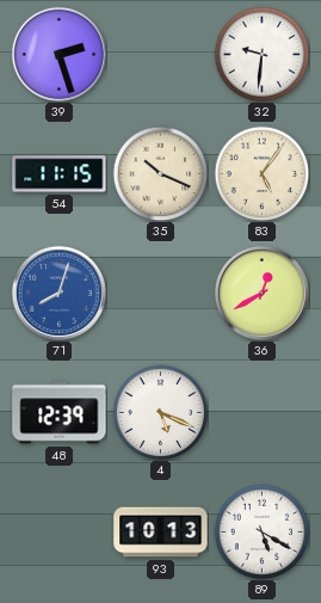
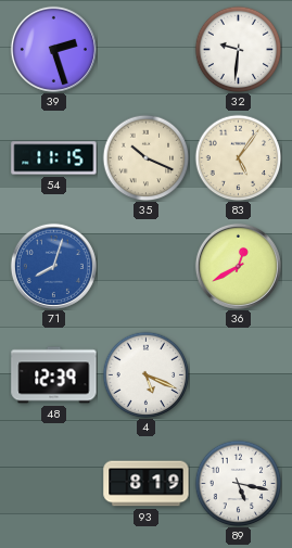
93: 10:13 -> 8:19
89: 5:20 -> 5:17
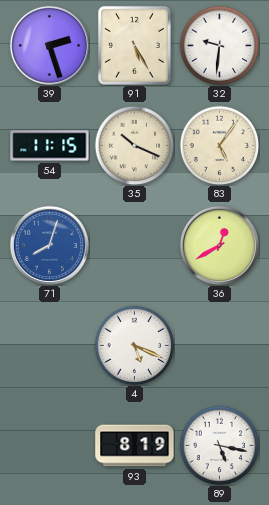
91: none -> 5:25
48: 12:39 -> none
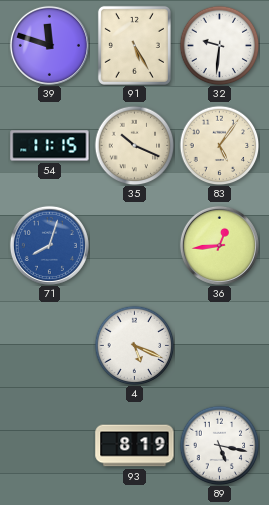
39: 2:27 -> 11:48
36: 12:40 -> 12:44
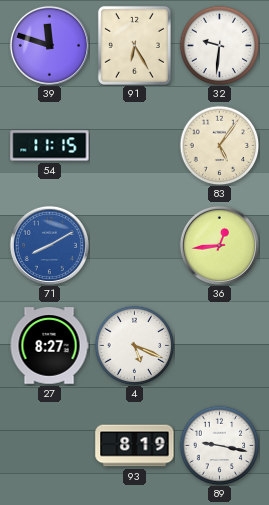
91: 5:25 -> 6:25
35: 10:19 -> none
71: 8:03 -> 8:10
27: none -> 8:27
89: 5:17 -> 9:17
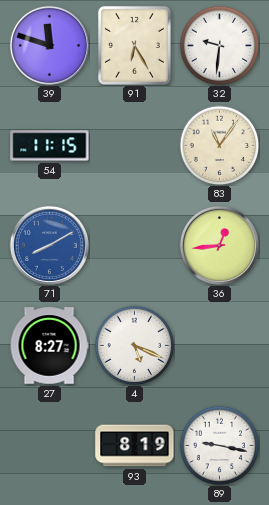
83: 5:06 -> 11:06
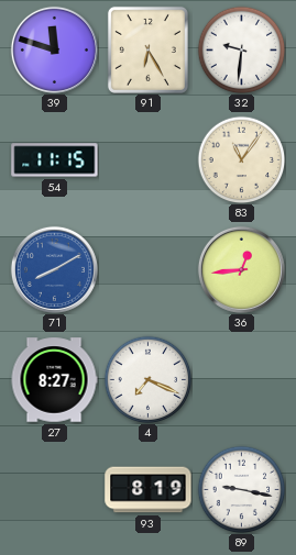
4: 5:19 -> 7:19
